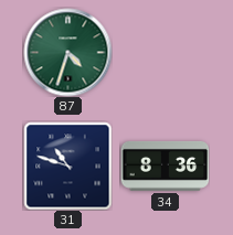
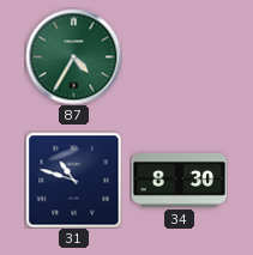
87: 4:33 -> 4:35
34: 8:36 -> 8:30
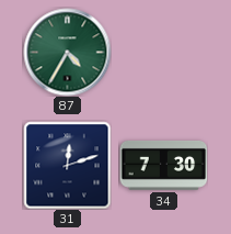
31: 10:48 -> 12:12
34: 8:30 -> 7:30
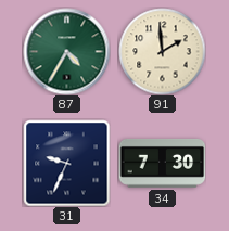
91: none -> 1:59
31: 12:12 -> 9:34
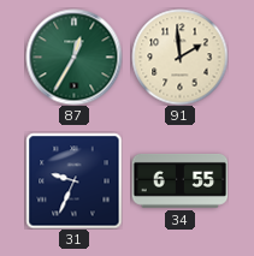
87: 4:35 -> 12:35
34: 7:30 -> 6:55
